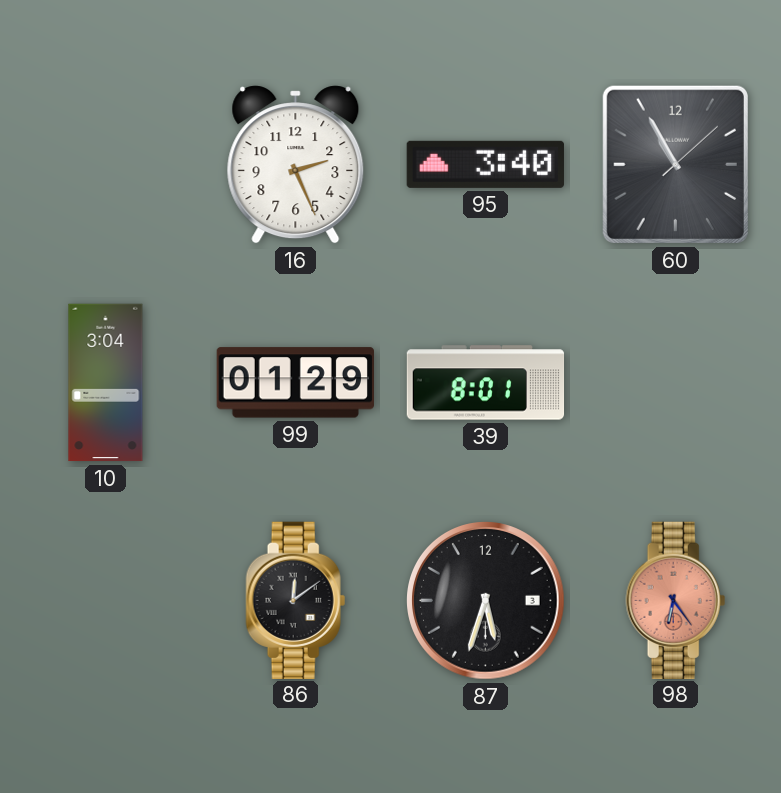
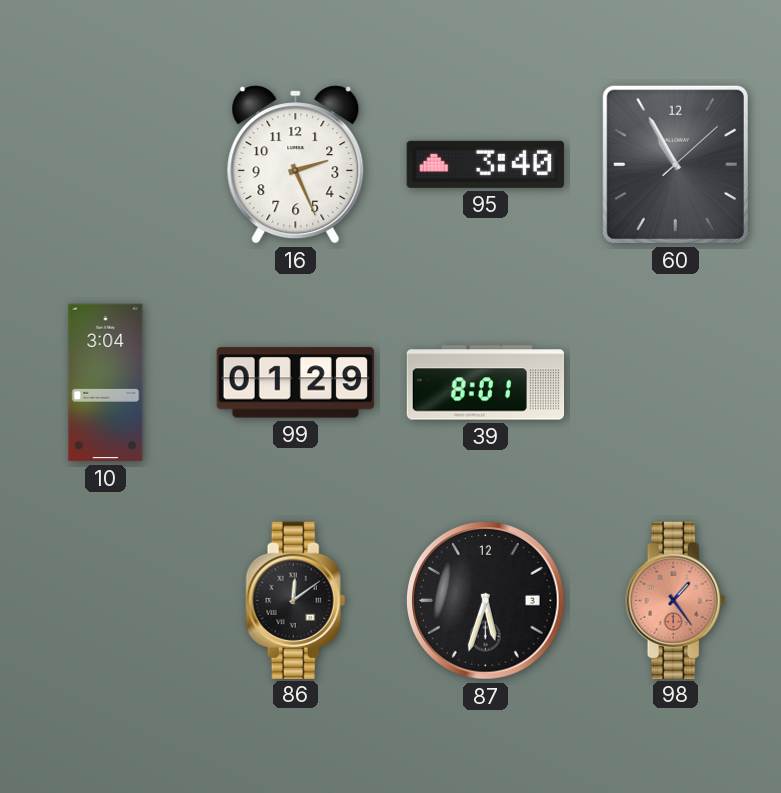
98: 6:24 -> 1:24
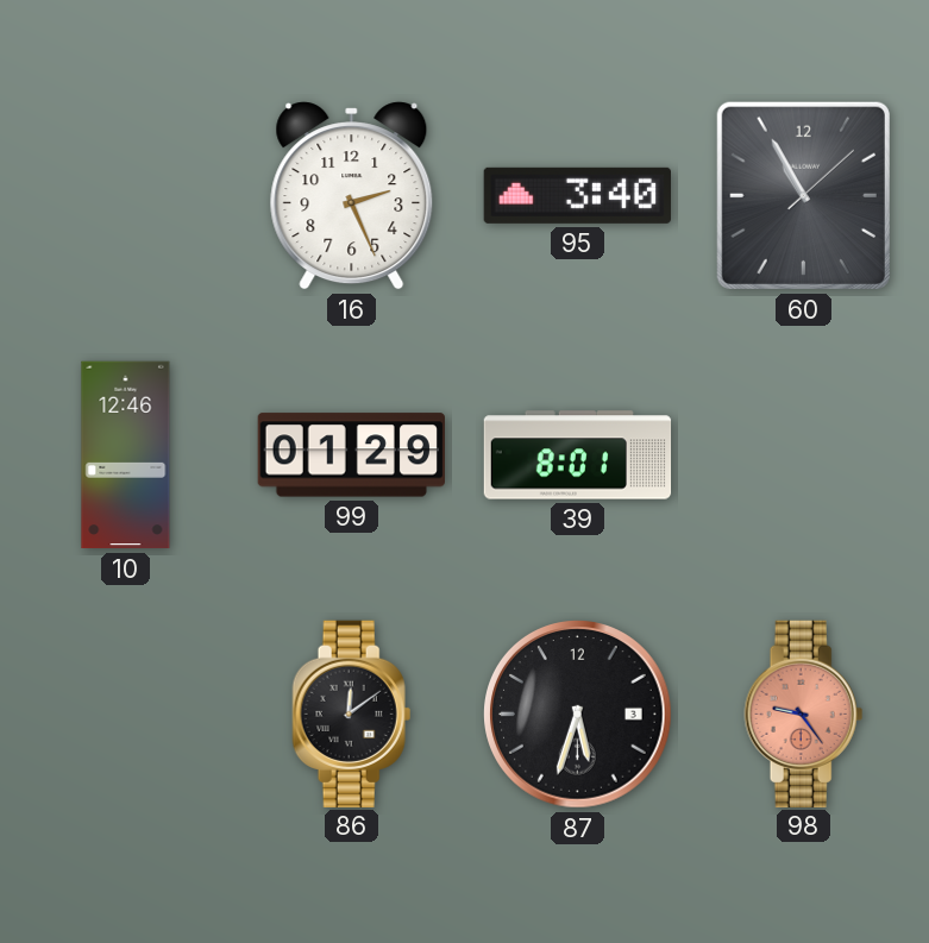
10: 3:04 -> 12:46
98: 1:24 -> 9:24
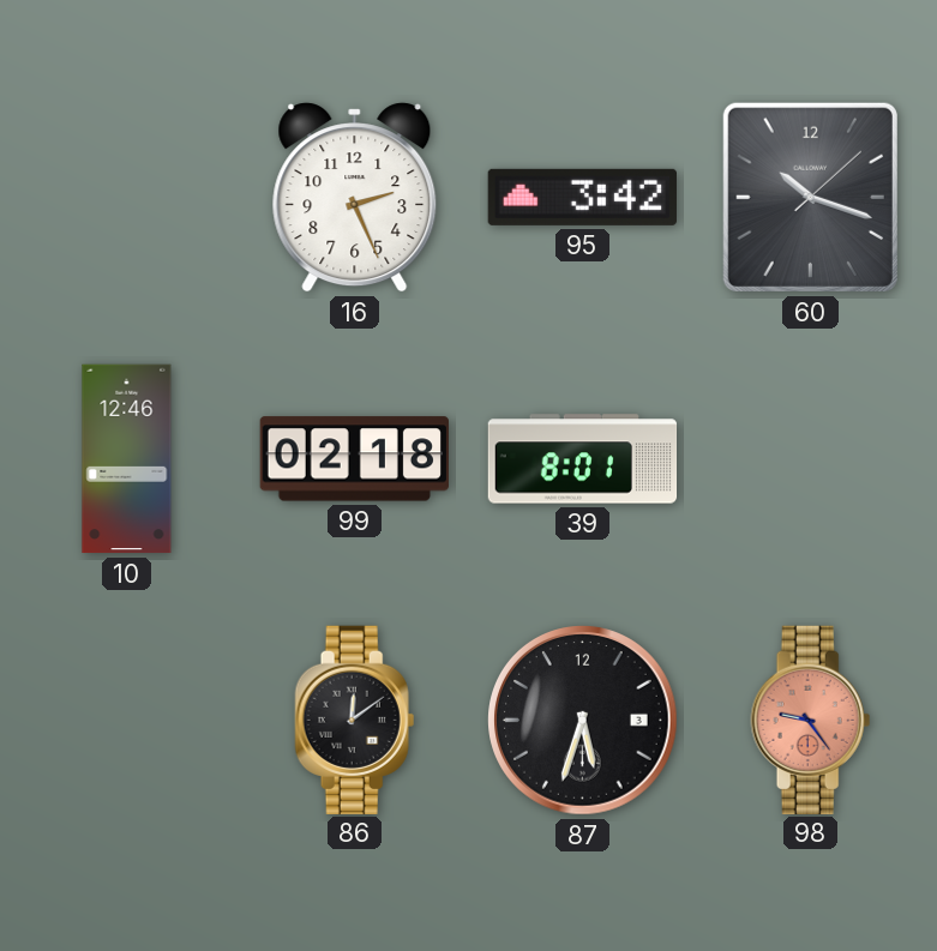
95: 3:40 -> 3:42
60: 10:55 -> 10:18
99: 01:29 -> 02:18
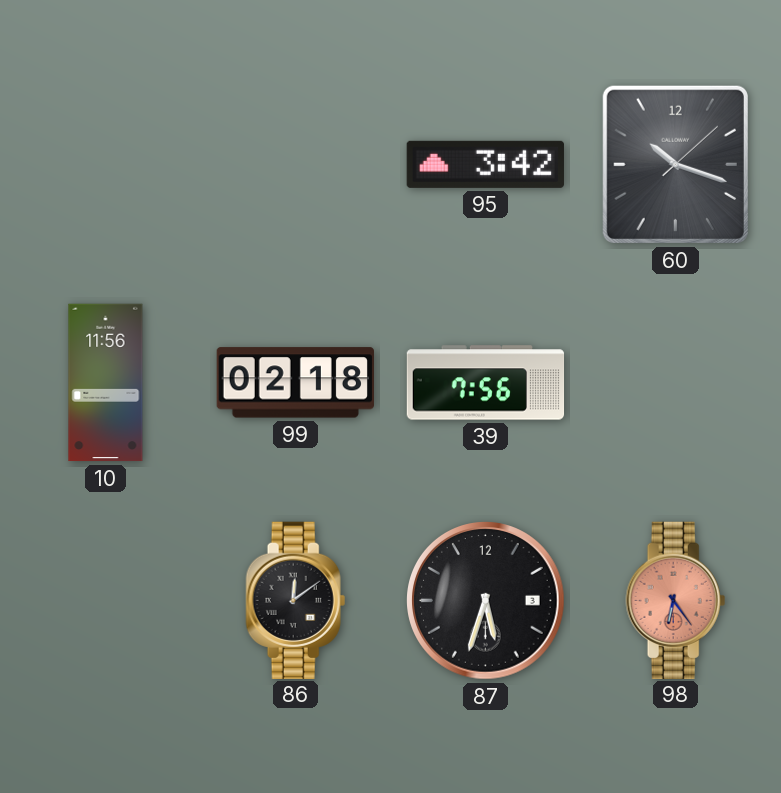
16: 2:26 -> none
10: 12:46 -> 11:56
39: 8:01 -> 7:56
98: 9:24 -> 6:24
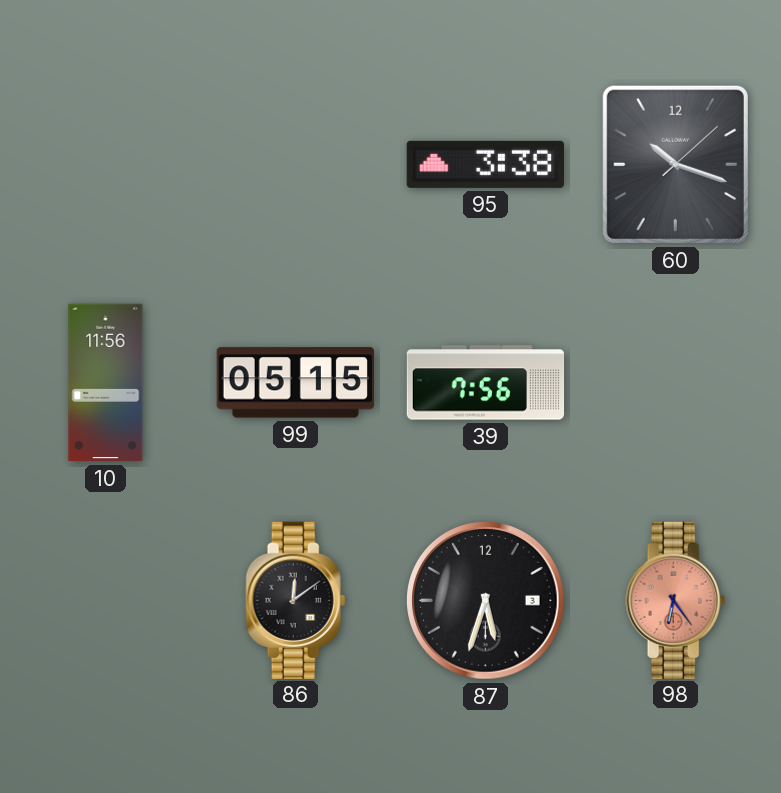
95: 3:42 -> 3:38
99: 02:18 -> 05:15
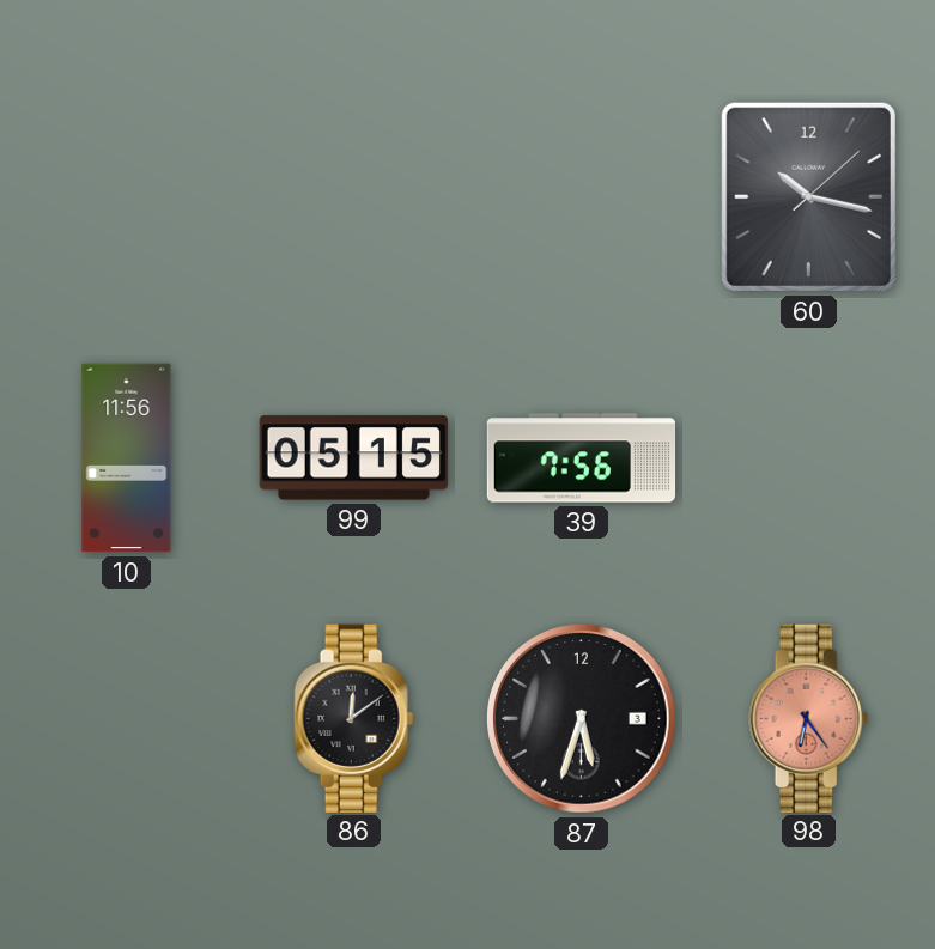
95: 3:38 -> none
60: 10:18 -> 10:17
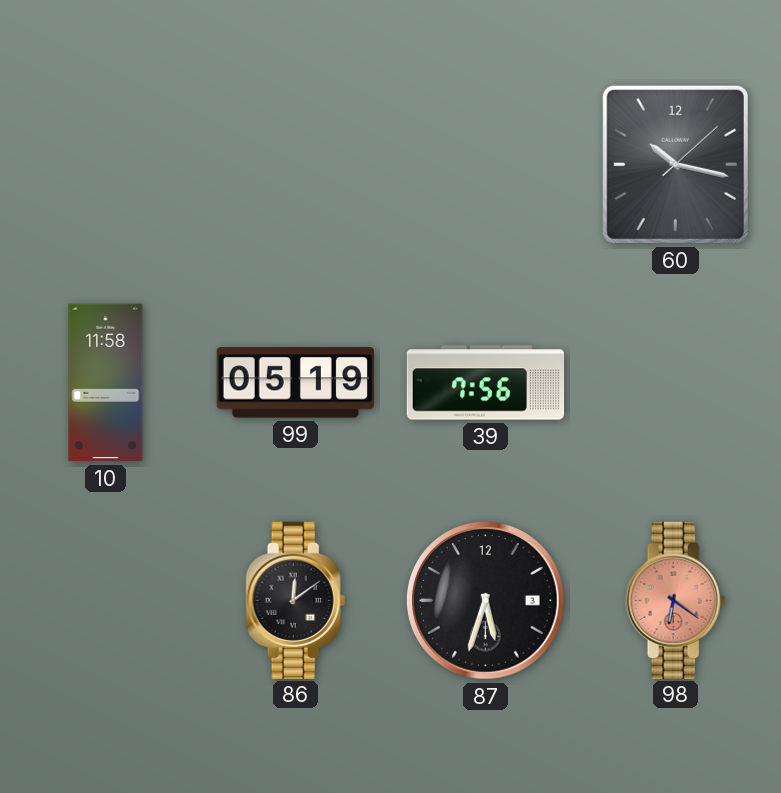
10: 11:56 -> 11:58
99: 05:15 -> 05:19
98: 6:24 -> 6:21
